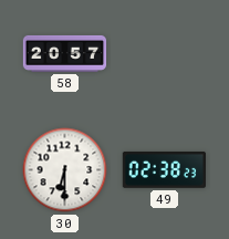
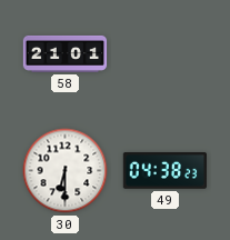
58: 20:57 -> 21:01
49: 02:38 -> 04:38
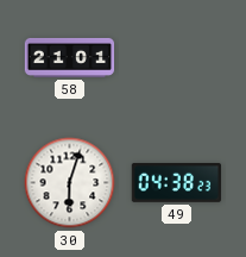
30: 6:30 -> 6:03
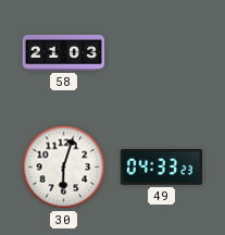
58: 21:01 -> 21:03
49: 04:38 -> 04:33
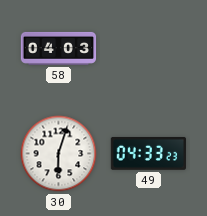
58: 21:03 -> 04:03
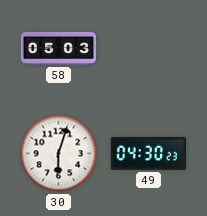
58: 04:03 -> 05:03
49: 04:33 -> 04:30
